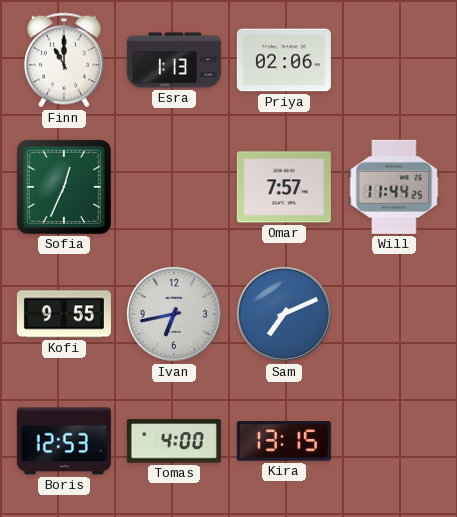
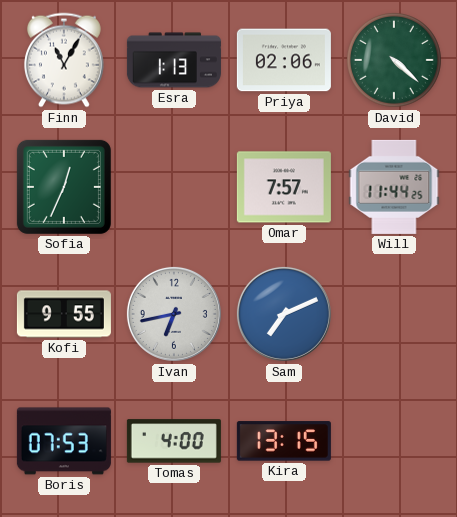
Finn: 11:00 -> 11:05
David: none -> 4:22
Boris: 12:53 -> 07:53
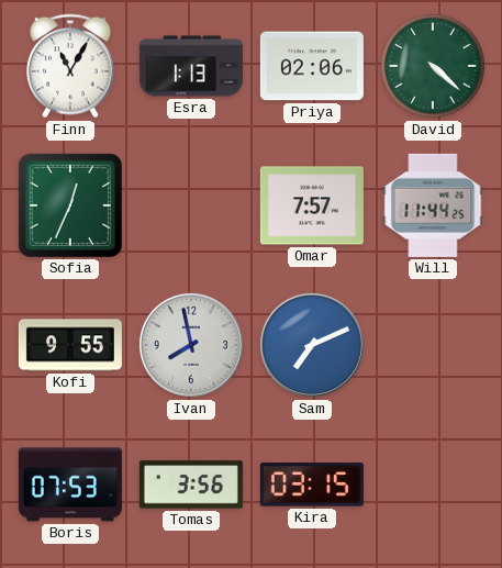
Ivan: 6:43 -> 7:58
Tomas: 4:00 -> 3:56
Kira: 13:15 -> 03:15
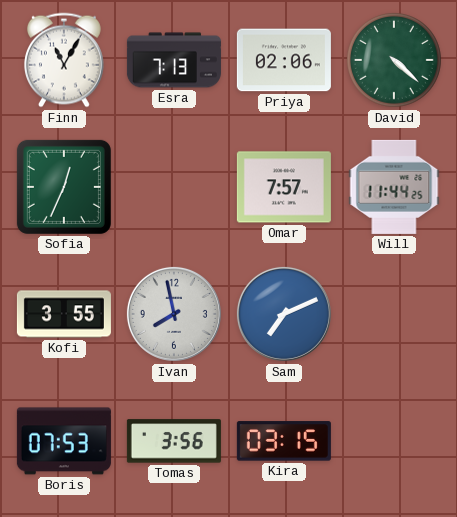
Esra: 1:13 -> 7:13
Kofi: 9:55 -> 3:55
